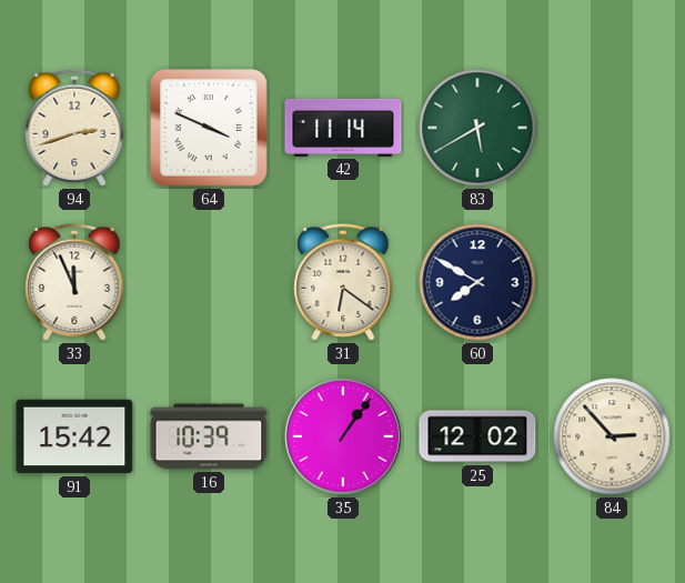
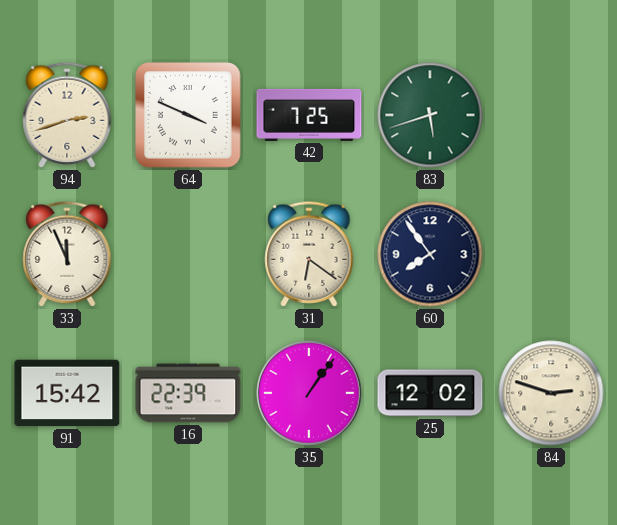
42: 11:14 -> 7:25
83: 5:40 -> 5:42
60: 7:50 -> 7:54
16: 10:39 -> 22:39
84: 2:53 -> 2:48
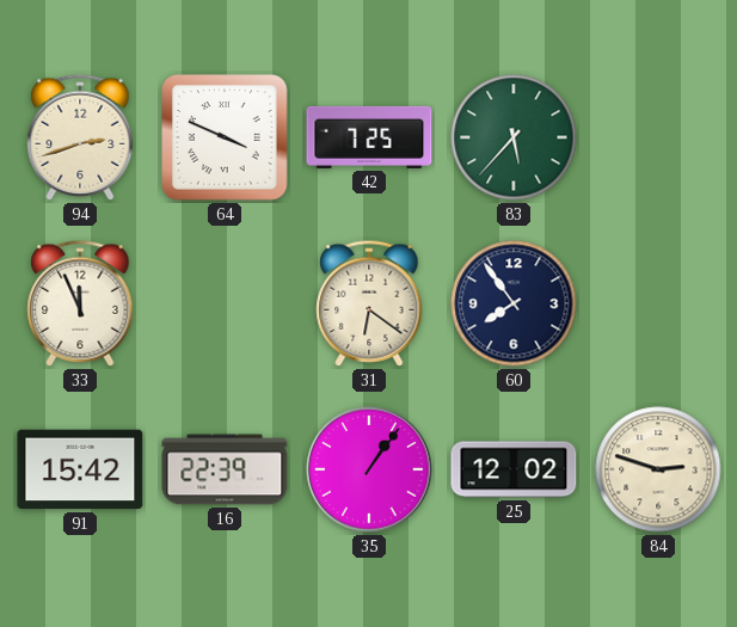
83: 5:42 -> 5:37
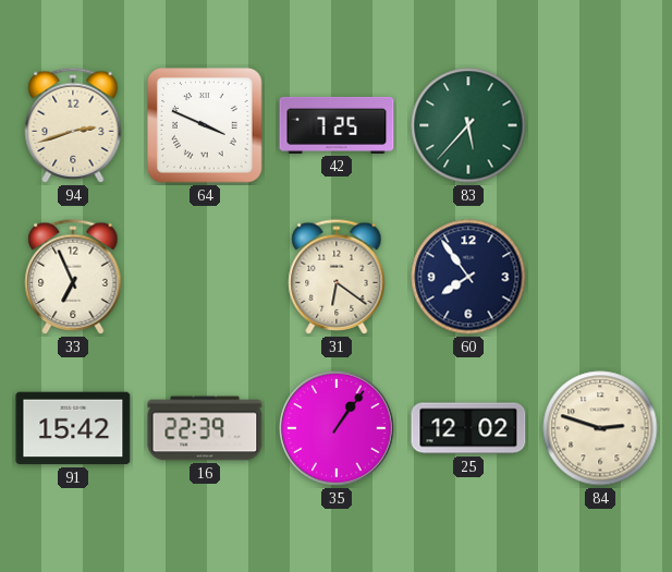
33: 11:56 -> 6:56
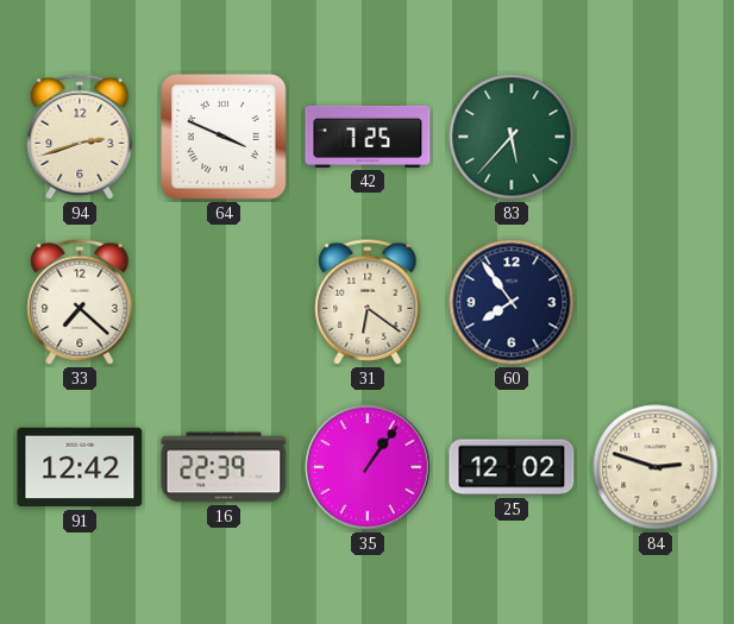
33: 6:56 -> 7:22
91: 15:42 -> 12:42
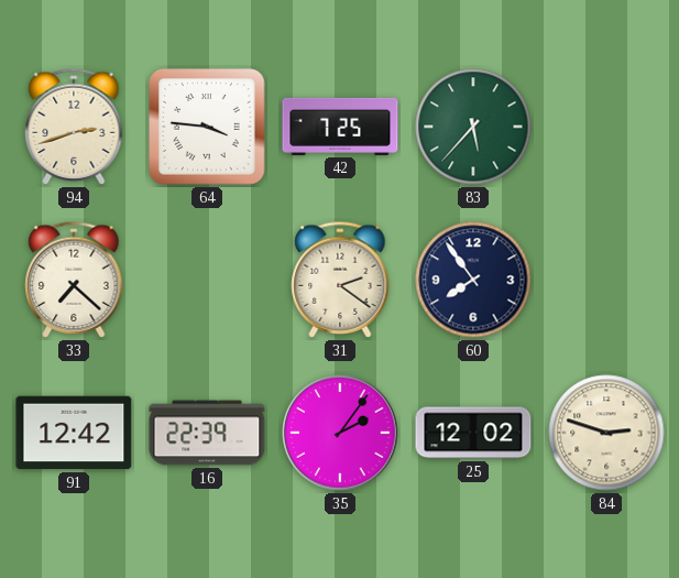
64: 3:49 -> 3:46
31: 6:21 -> 2:21
35: 1:06 -> 2:06
